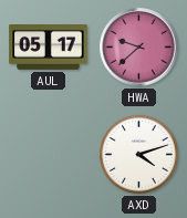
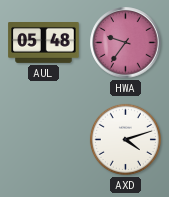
AUL: 05:17 -> 05:48
HWA: 9:38 -> 9:36
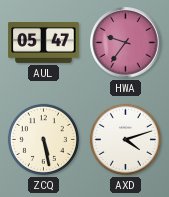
AUL: 05:48 -> 05:47
ZCQ: none -> 5:28
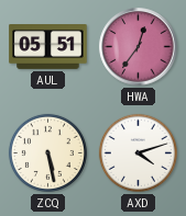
AUL: 05:47 -> 05:51
HWA: 9:36 -> 12:36
